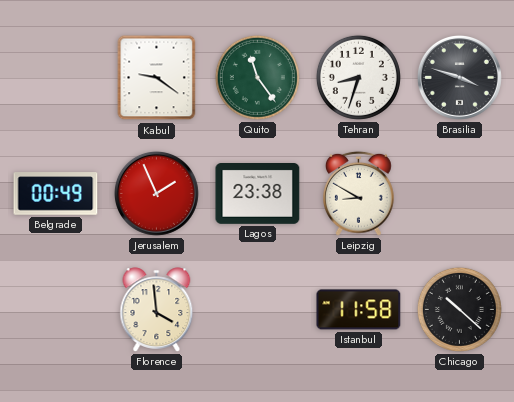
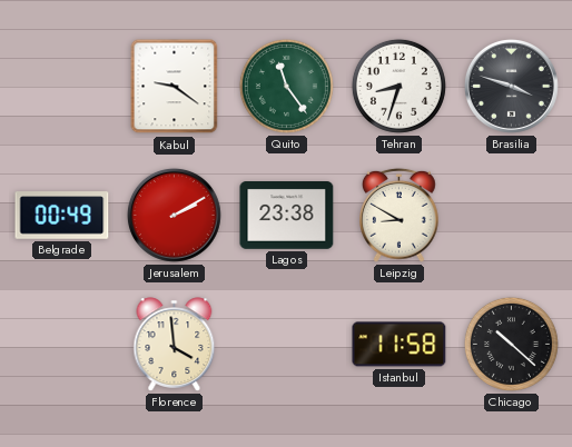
Jerusalem: 1:56 -> 2:10
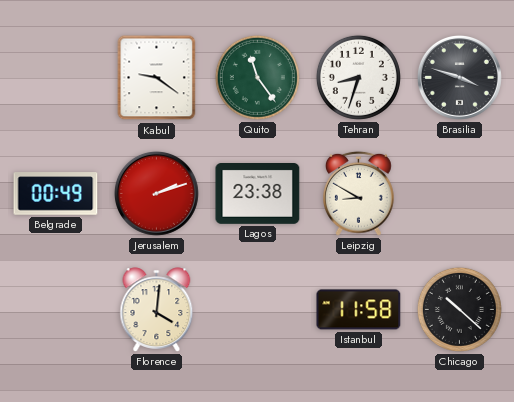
Jerusalem: 2:10 -> 2:12
Florence: 3:59 -> 4:01
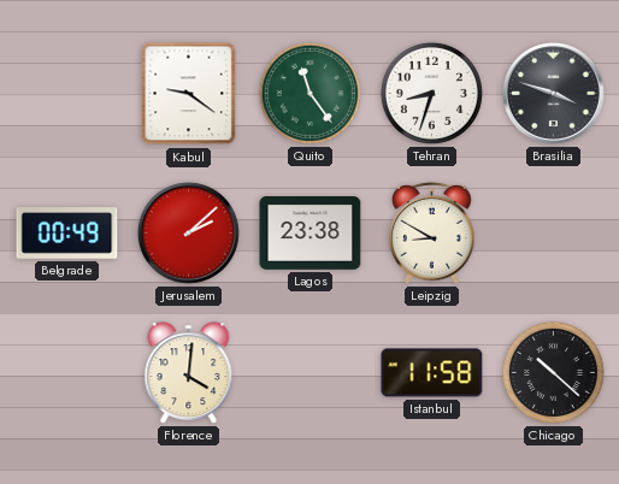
Jerusalem: 2:12 -> 2:08
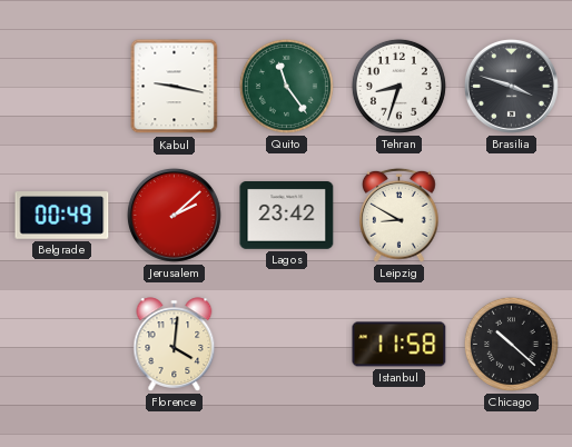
Kabul: 9:21 -> 9:17
Lagos: 23:38 -> 23:42
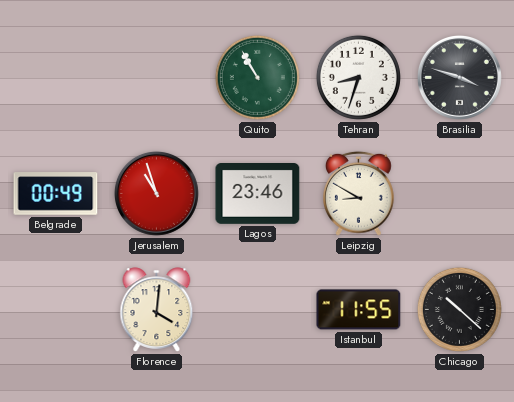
Kabul: 9:17 -> none
Quito: 11:24 -> 10:55
Jerusalem: 2:08 -> 10:57
Lagos: 23:42 -> 23:46
Istanbul: 11:58 -> 11:55
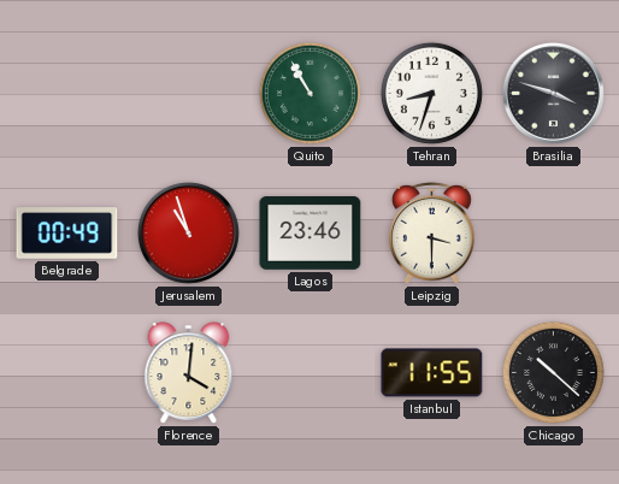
Leipzig: 8:50 -> 3:30
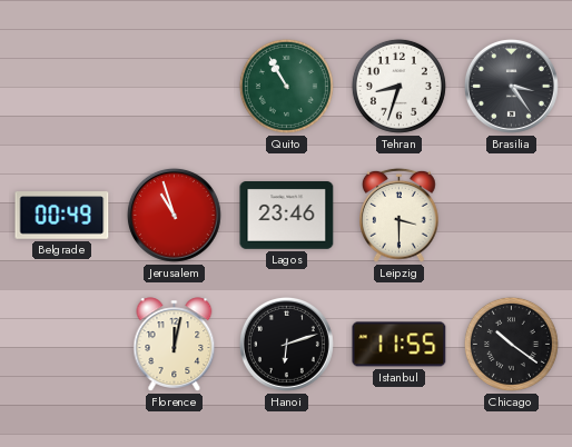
Brasilia: 3:48 -> 3:24
Florence: 4:01 -> 12:02
Hanoi: none -> 6:12
Chicago: 10:22 -> 10:21
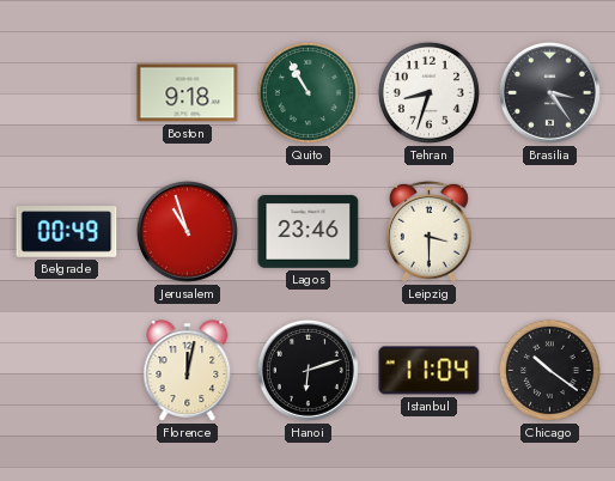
Boston: none -> 9:18
Istanbul: 11:55 -> 11:04
